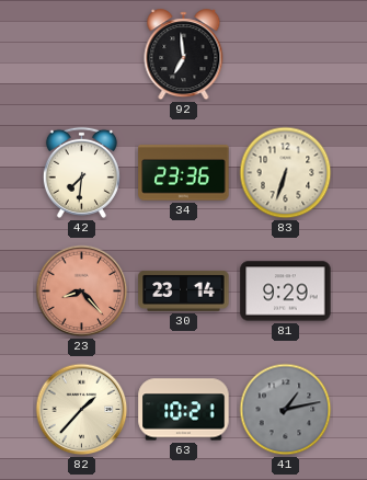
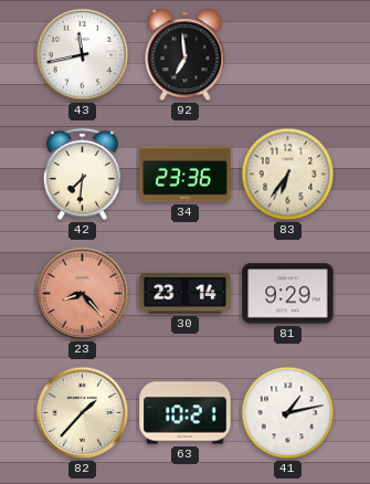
43: none -> 11:43
83: 6:33 -> 6:36
41 dial: grey -> white
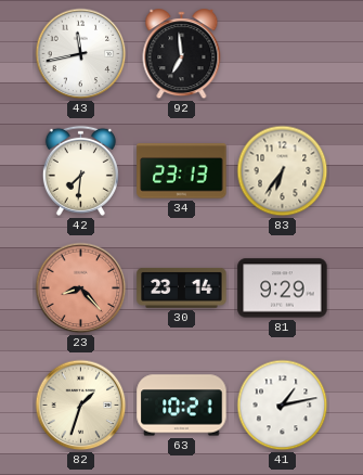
34: 23:36 -> 23:13
82: 1:37 -> 1:33
